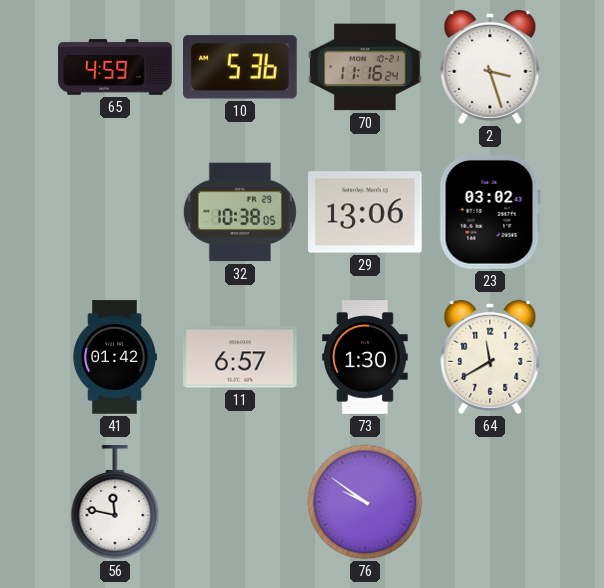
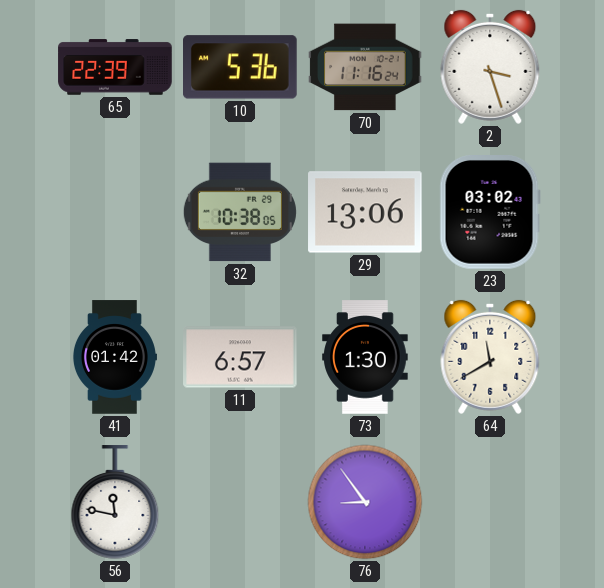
65: 4:59 -> 22:39
76: 9:51 -> 8:54
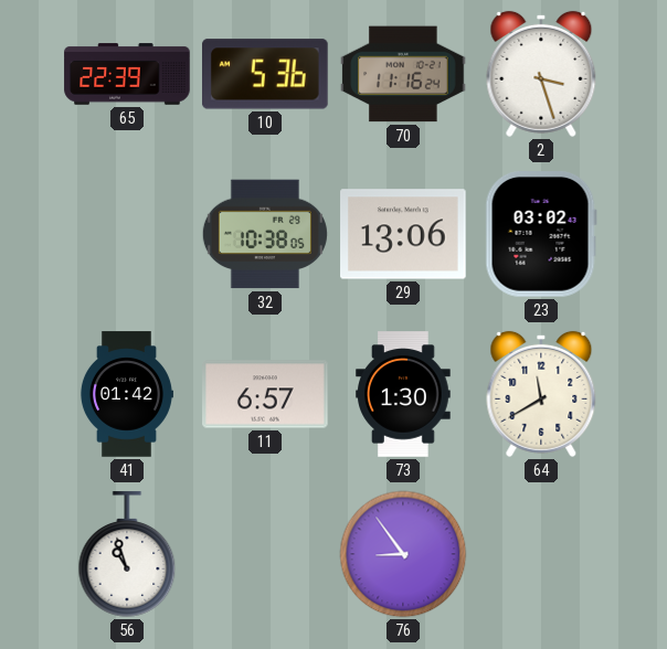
56: 11:47 -> 10:57
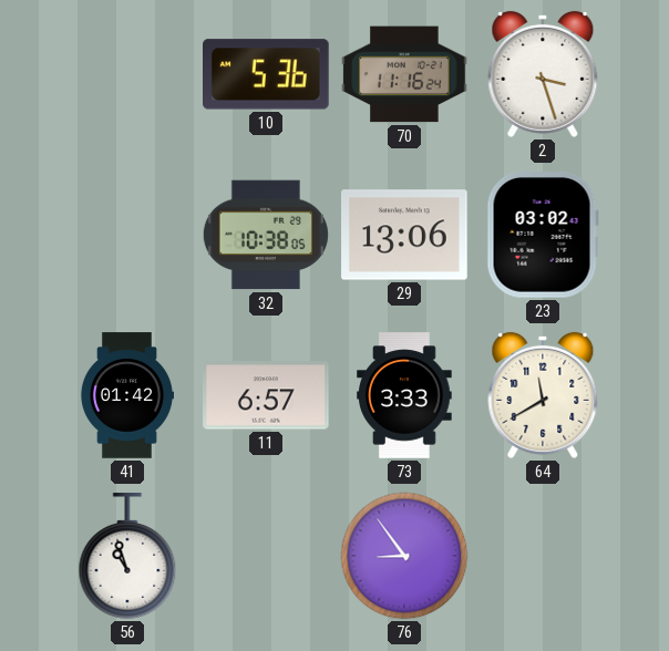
65: 22:39 -> none
73: 1:30 -> 3:33
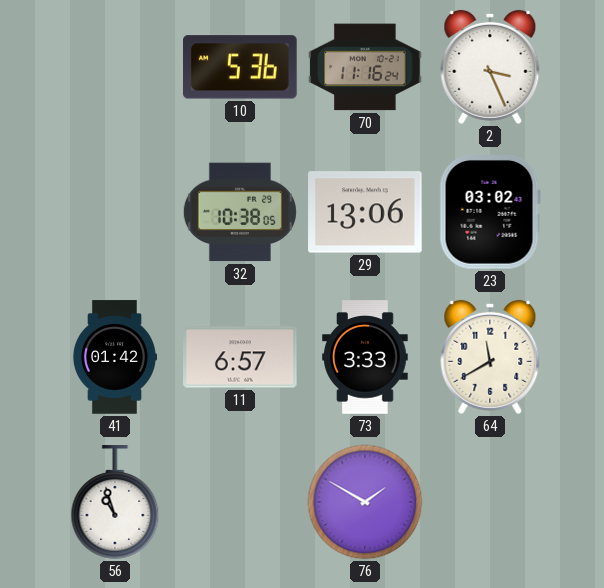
2: 3:27 -> 3:26
76: 8:54 -> 1:50
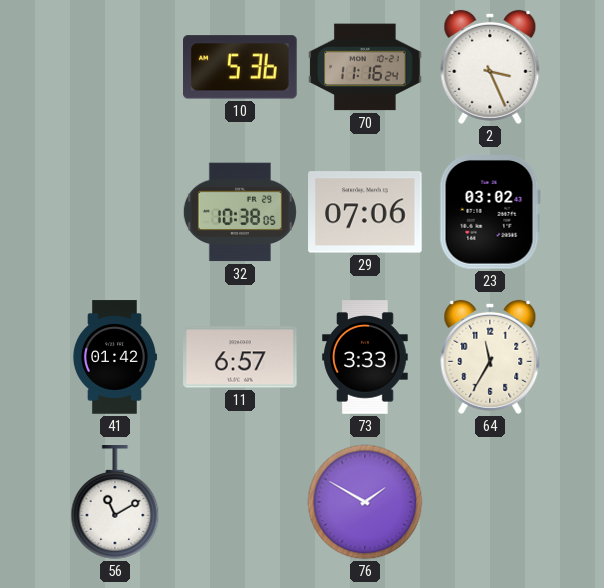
29: 13:06 -> 07:06
64: 11:40 -> 11:35
56: 10:57 -> 11:10
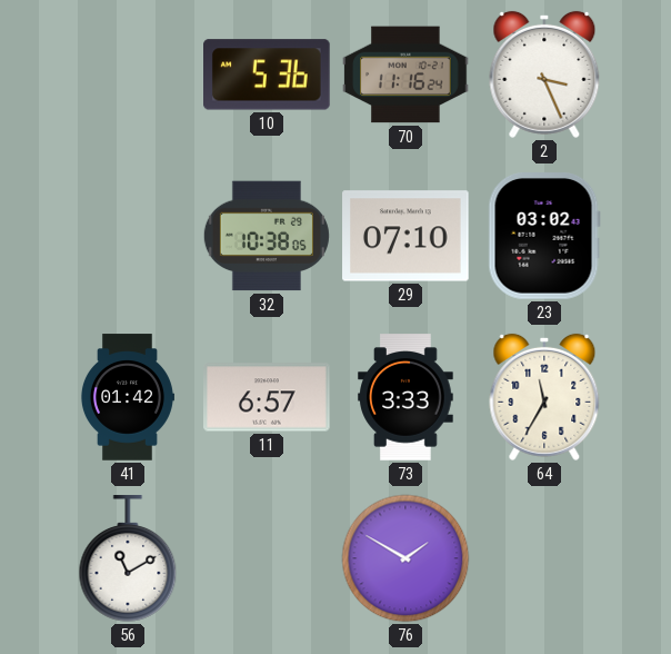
29: 07:06 -> 07:10
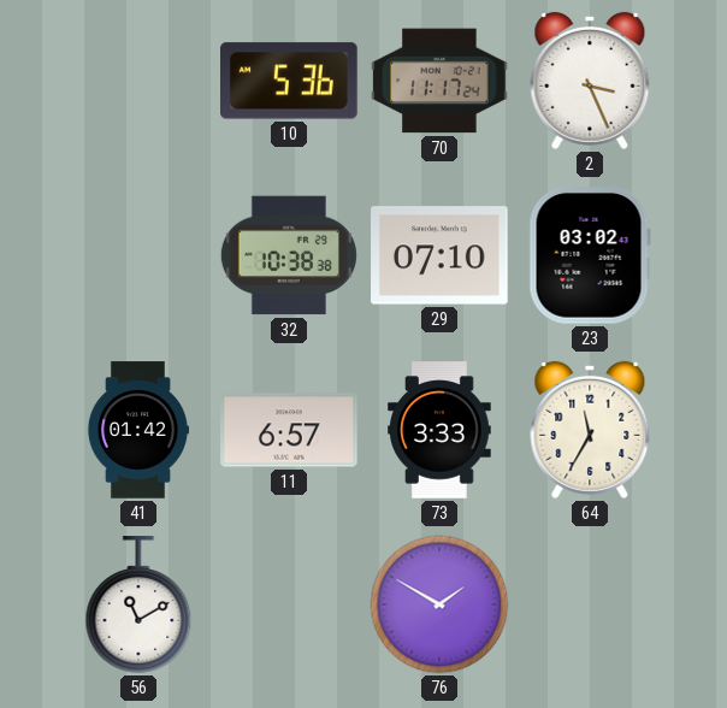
70: 11:16 -> 11:17
32: 10:38:05 -> 10:38:38
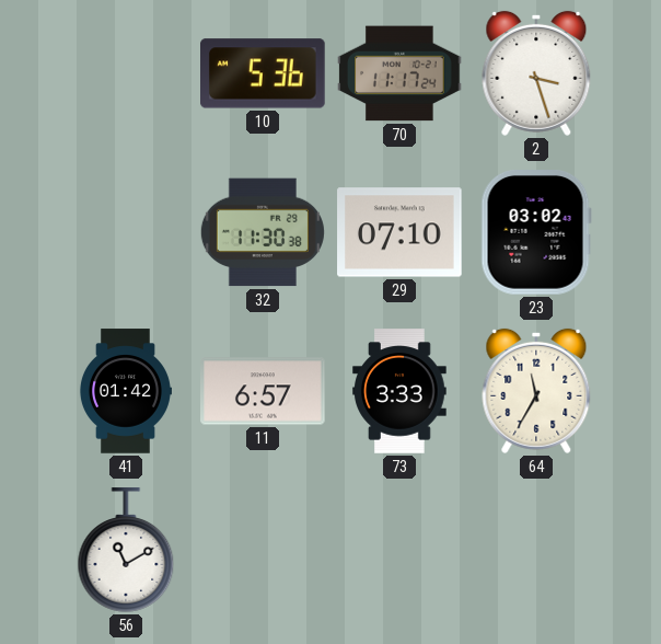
2: 3:26 -> 3:27
32: 10:38 -> 11:30
76: 1:50 -> none
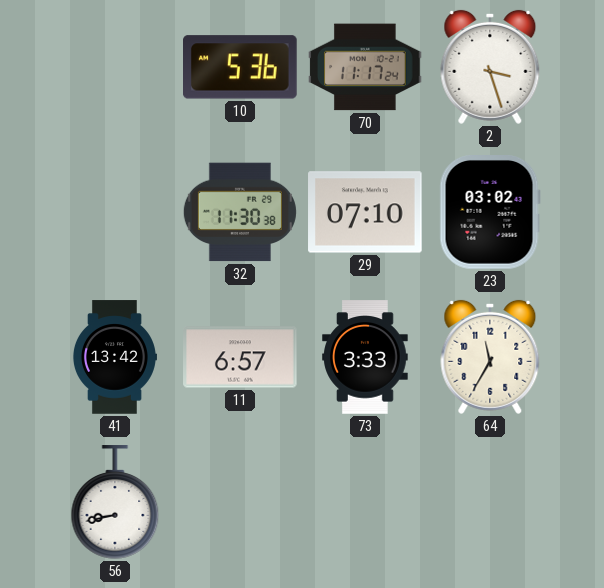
41: 01:42 -> 13:42
56: 11:10 -> 8:43
